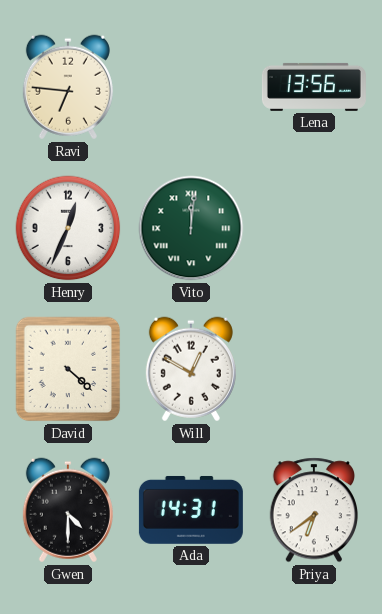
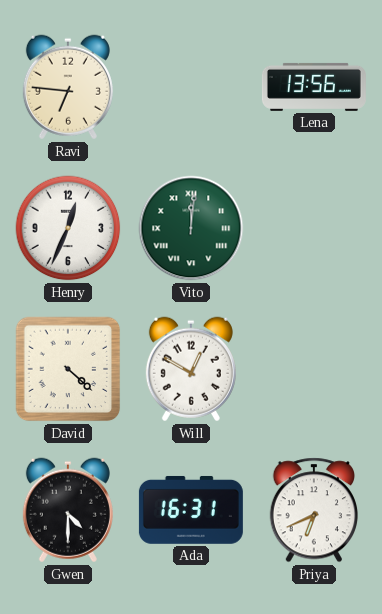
Ada: 14:31 -> 16:31
Priya: 6:39 -> 6:41
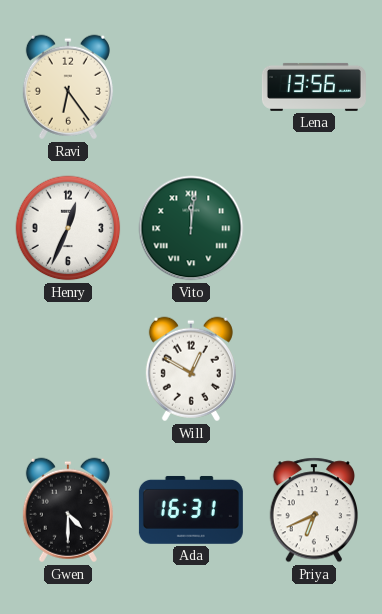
Ravi: 6:46 -> 6:24
David: 4:22 -> none
